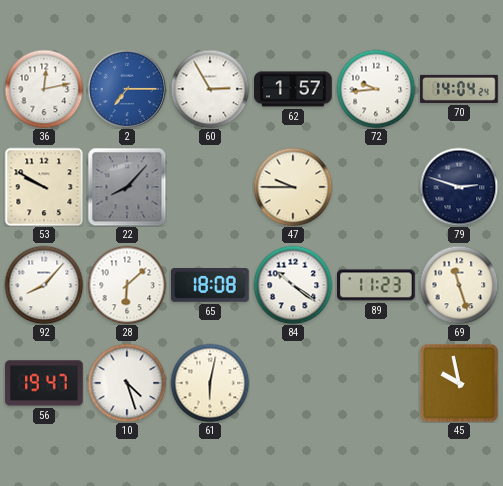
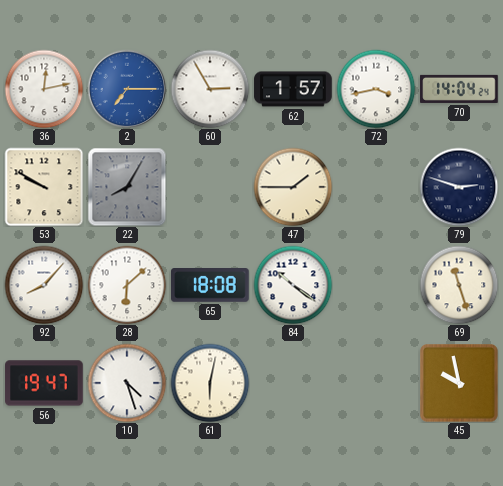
72: 9:44 -> 3:43
22: 8:07 -> 8:05
47: 9:45 -> 1:45
89: 11:23 -> none
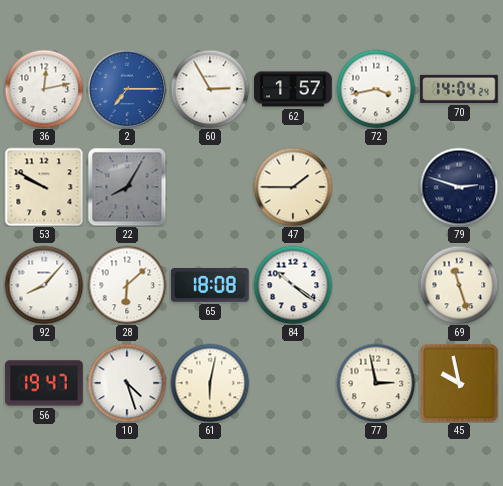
77: none -> 2:58
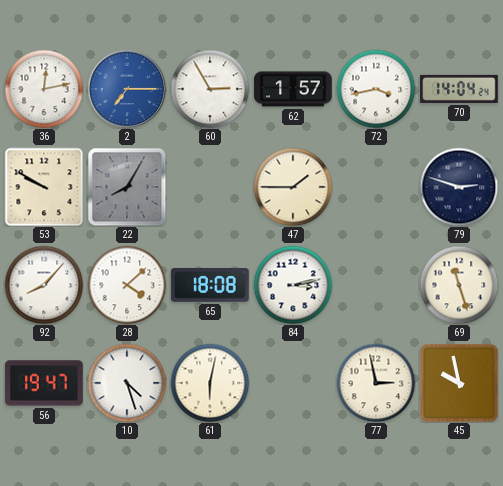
28: 6:08 -> 4:08
84: 10:21 -> 3:13
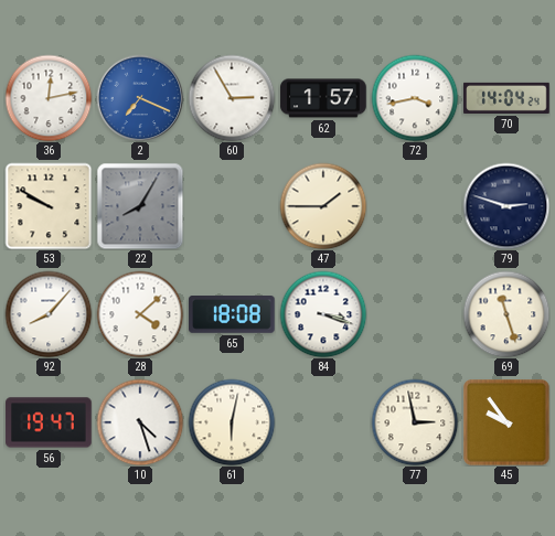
2: 7:15 -> 7:19
84: 3:13 -> 3:18
45: 9:58 -> 9:54
